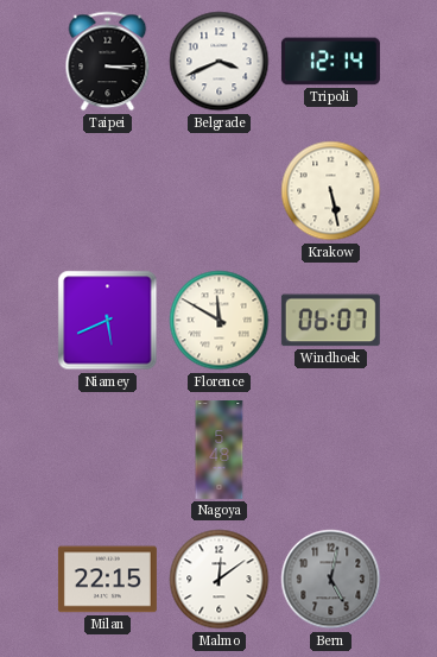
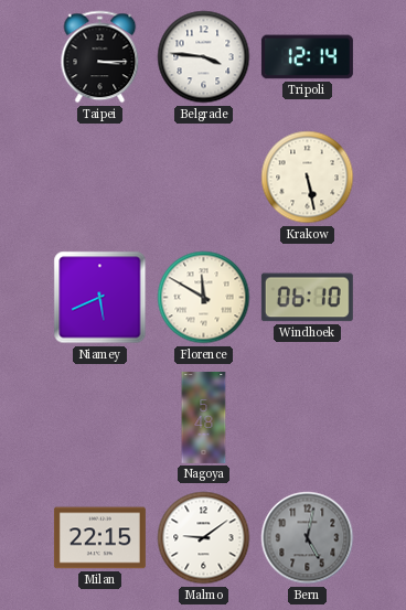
Belgrade: 3:41 -> 3:46
Windhoek: 06:07 -> 06:10
Malmo: 12:09 -> 9:09
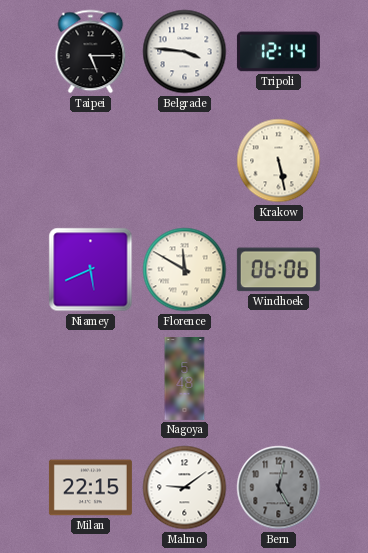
Taipei: 3:15 -> 5:15
Windhoek: 06:10 -> 06:06
